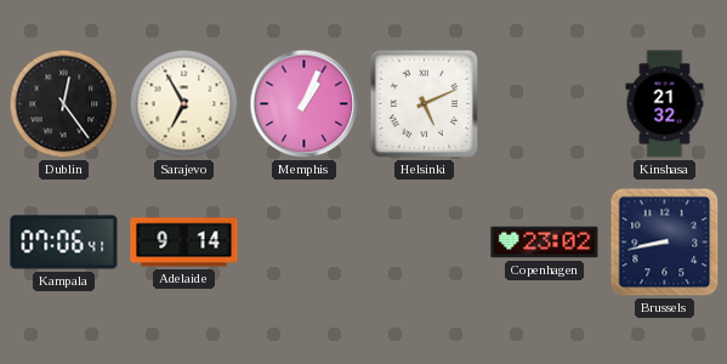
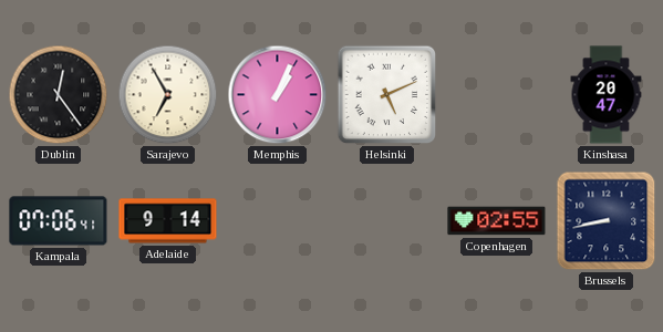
Kinshasa: 21:32 -> 20:47
Copenhagen: 23:02 -> 02:55
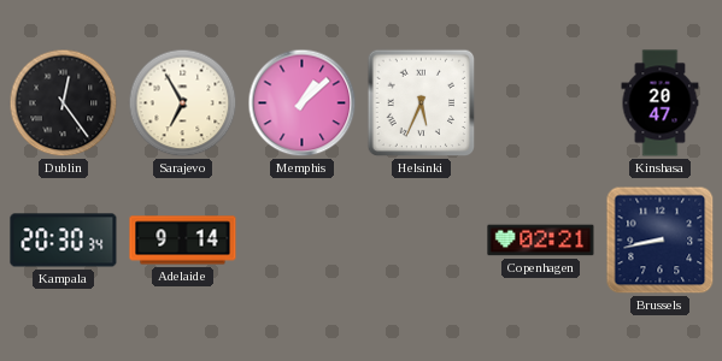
Memphis: 1:04 -> 1:08
Helsinki: 5:11 -> 5:34
Kampala: 07:06 -> 20:30
Copenhagen: 02:55 -> 02:21
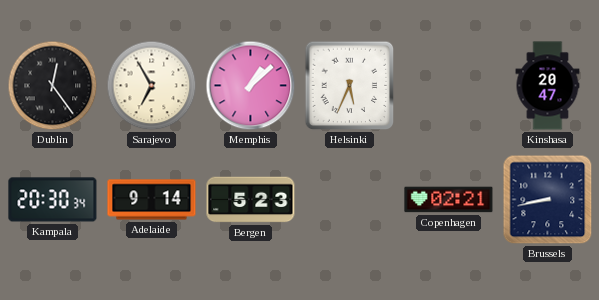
Bergen: none -> 5:23
